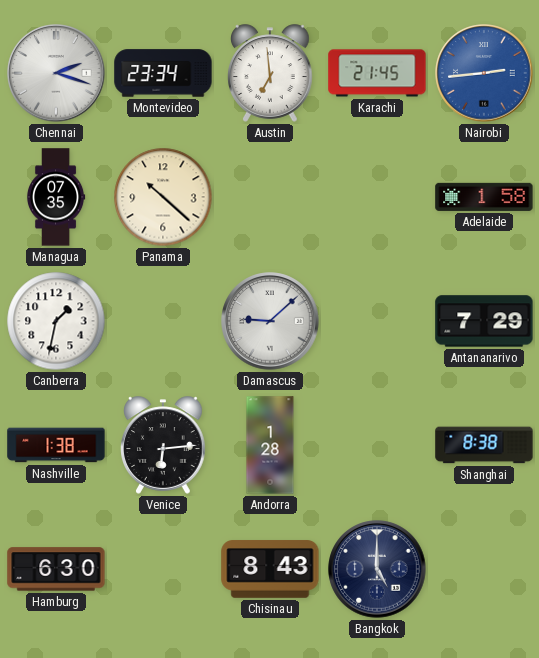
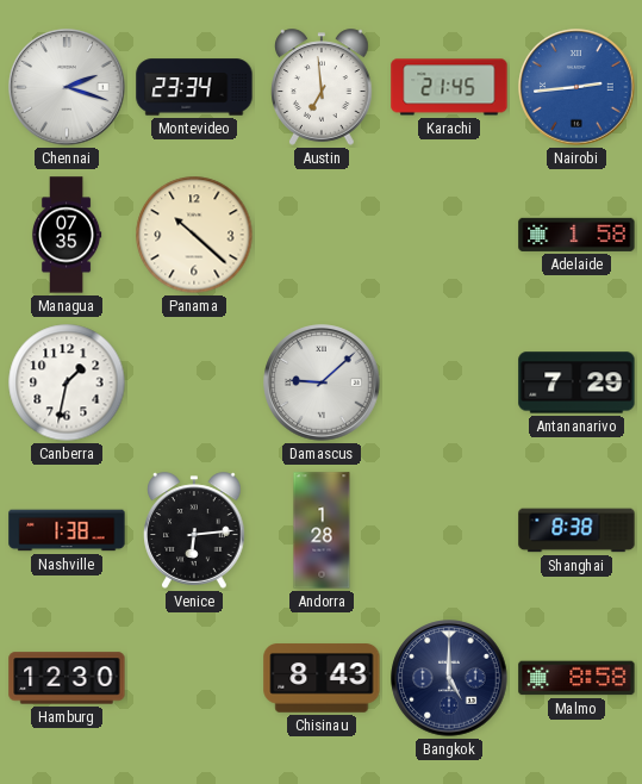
Hamburg: 6:30 -> 12:30
Malmo: none -> 8:58
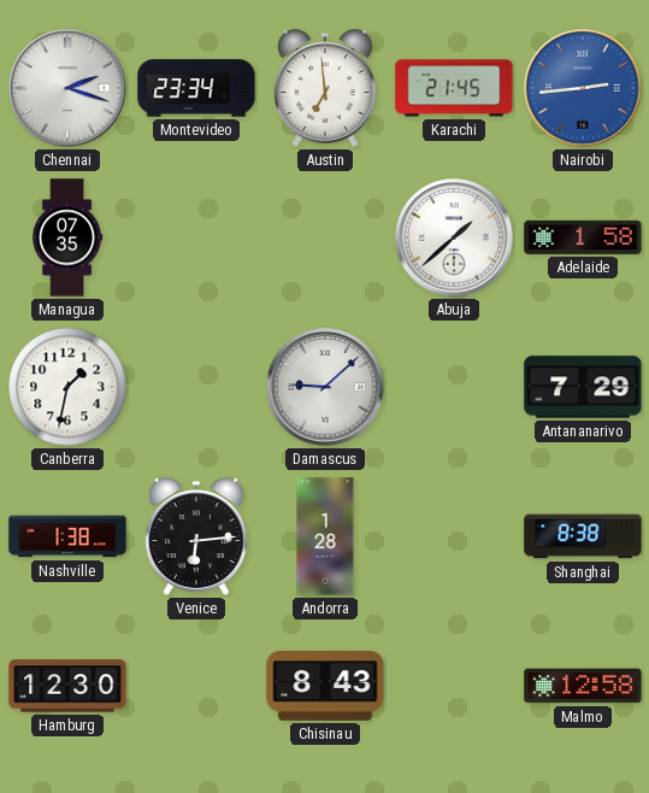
Panama: 10:22 -> none
Abuja: none -> 1:38
Bangkok: 5:00 -> none
Malmo: 8:58 -> 12:58
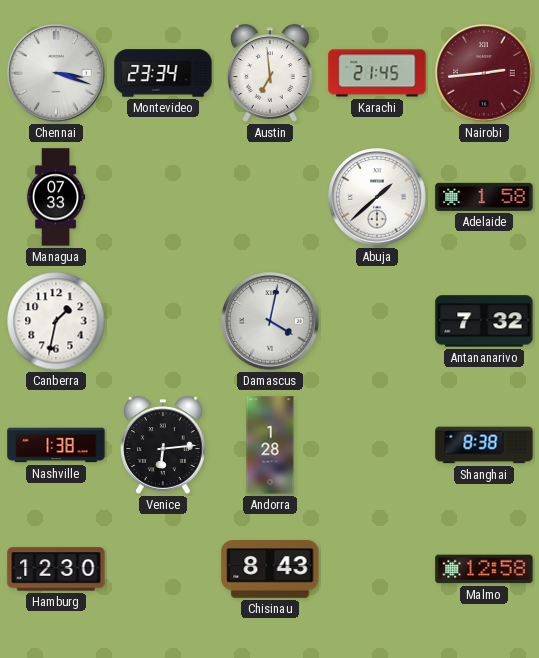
Chennai: 2:18 -> 3:18
Nairobi dial: blue -> burgundy
Managua: 07:35 -> 07:33
Damascus: 9:08 -> 4:02
Antananarivo: 7:29 -> 7:32
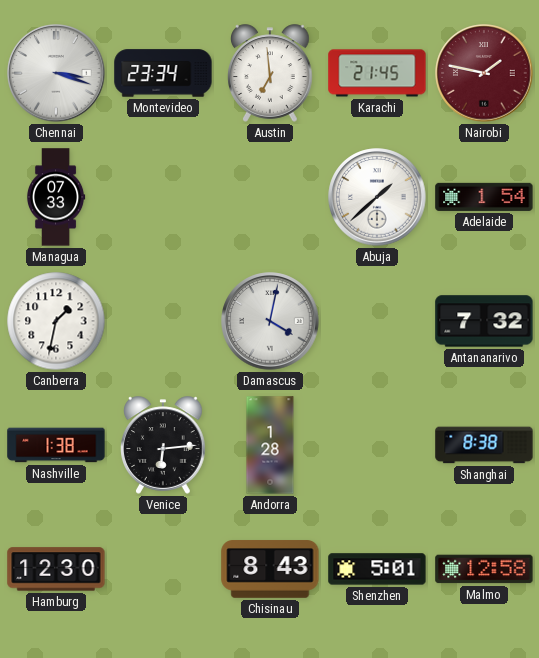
Nairobi: 2:44 -> 1:47
Adelaide: 1:58 -> 1:54
Shenzhen: none -> 5:01
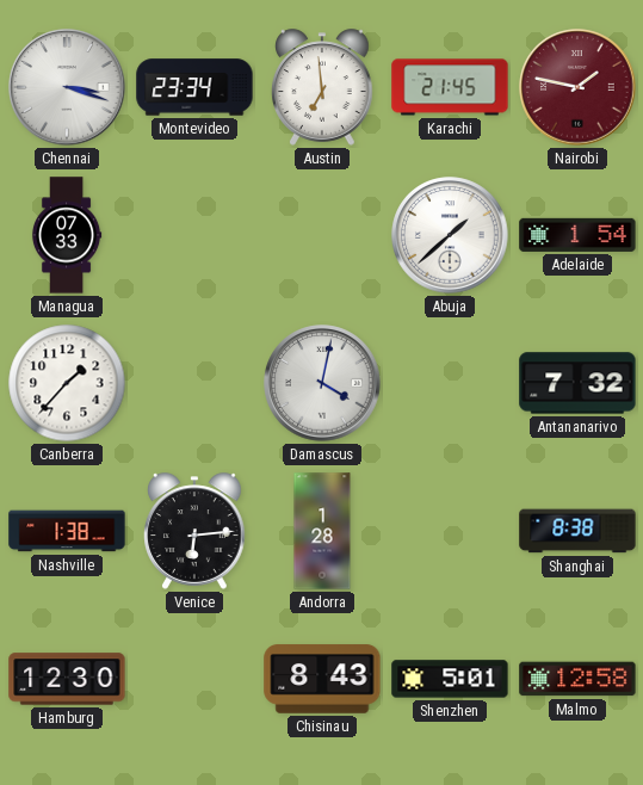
Canberra: 1:32 -> 1:37
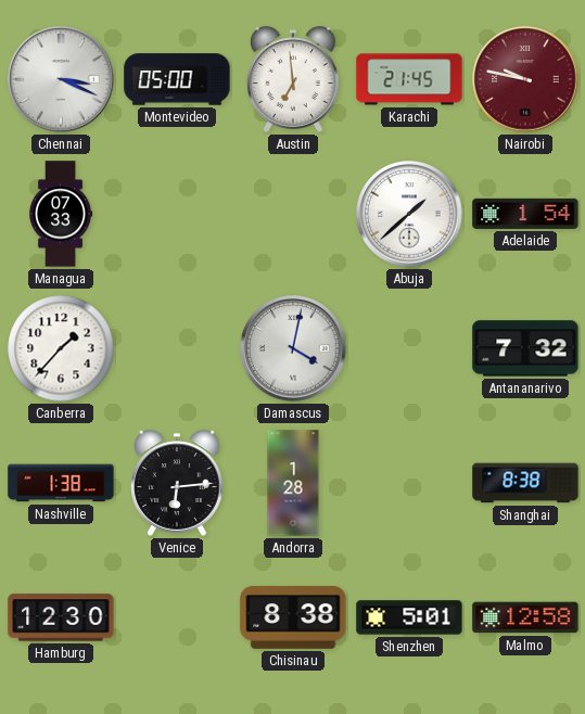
Chennai: 3:18 -> 3:19
Montevideo: 23:34 -> 05:00
Nairobi: 1:47 -> 9:47
Chisinau: 8:43 -> 8:38
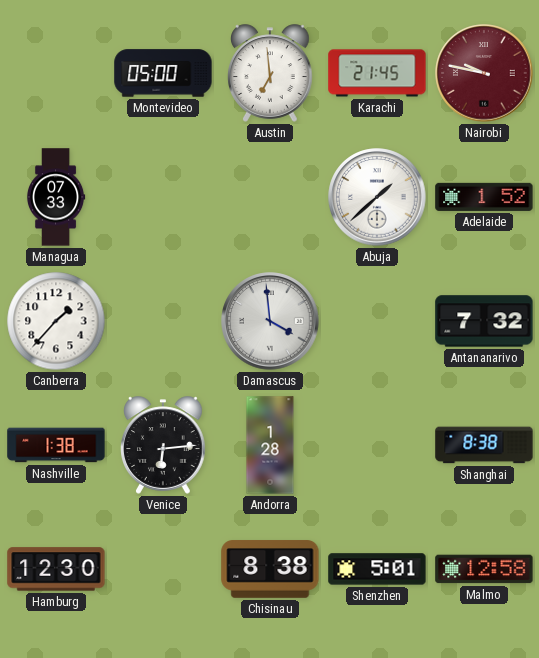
Chennai: 3:19 -> none
Adelaide: 1:54 -> 1:52
Damascus: 4:02 -> 3:59
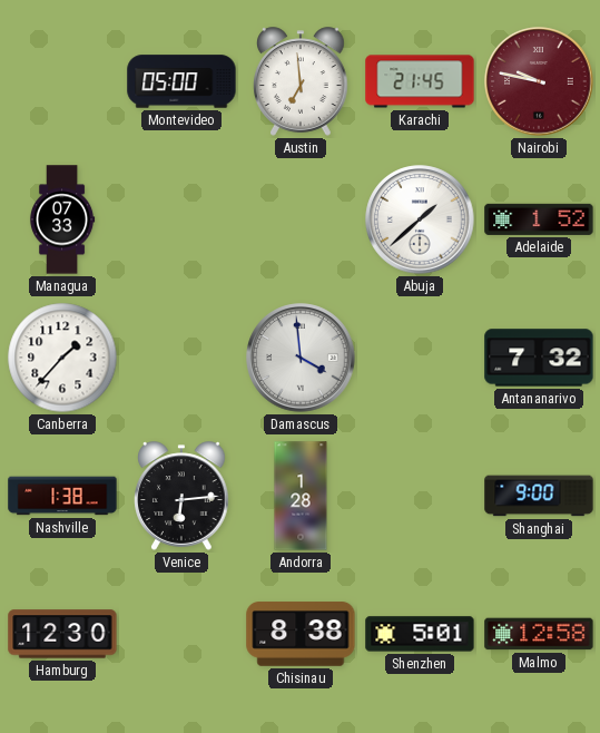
Shanghai: 8:38 -> 9:00
